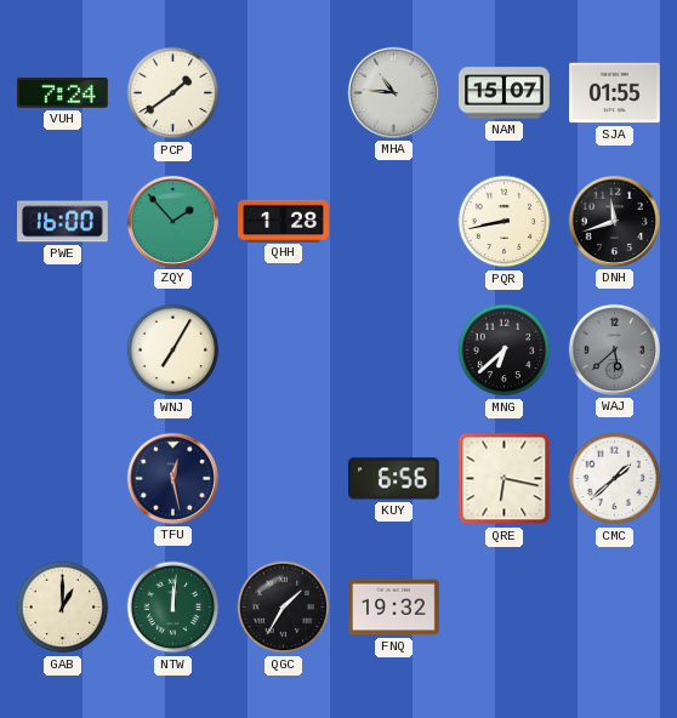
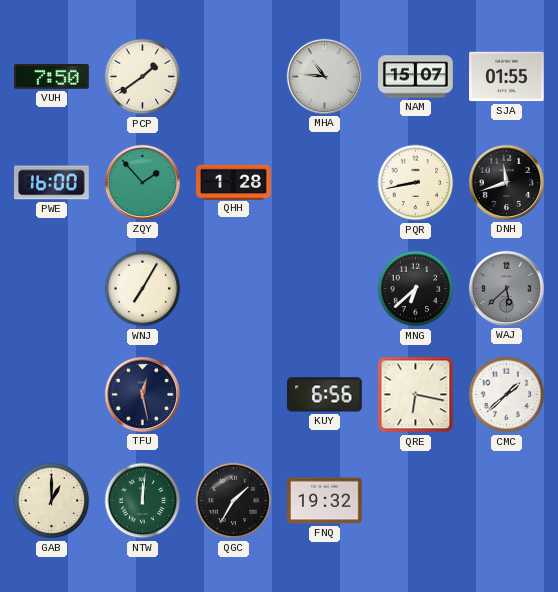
VUH: 7:24 -> 7:50
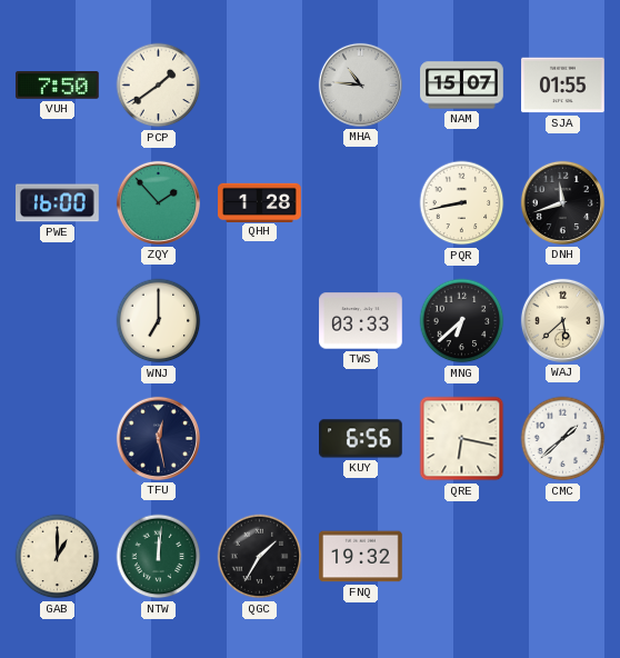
WNJ: 7:05 -> 7:00
TWS: none -> 03:33
WAJ dial: grey -> cream
